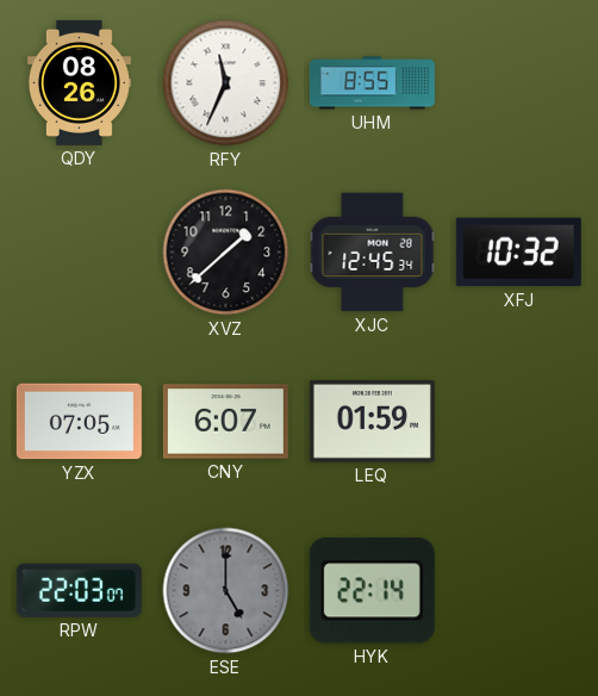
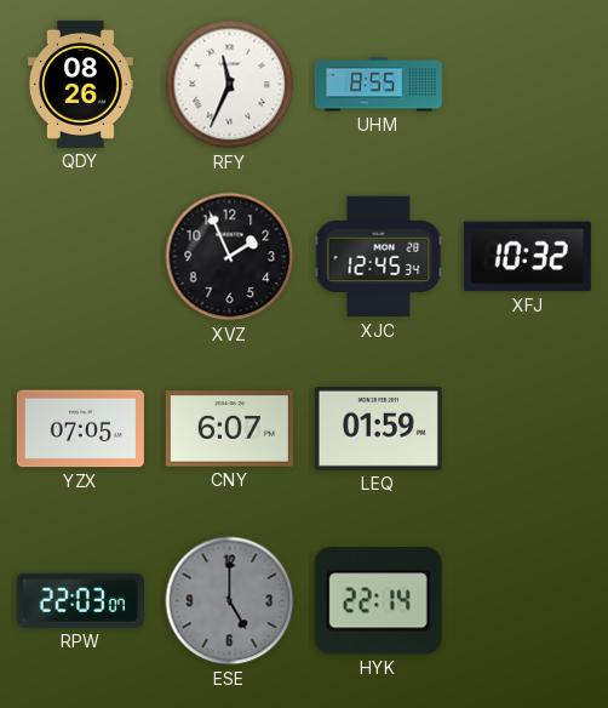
XVZ: 1:38 -> 1:56
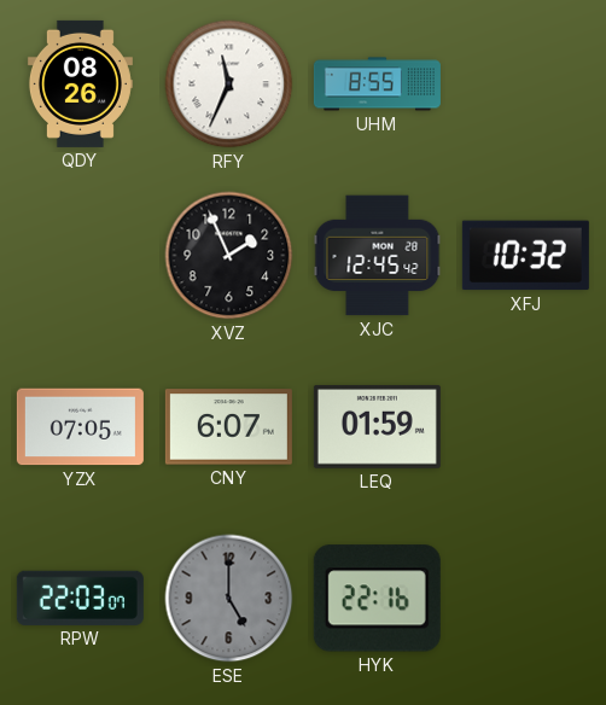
XJC: 12:45:34 -> 12:45:42
HYK: 22:14 -> 22:16
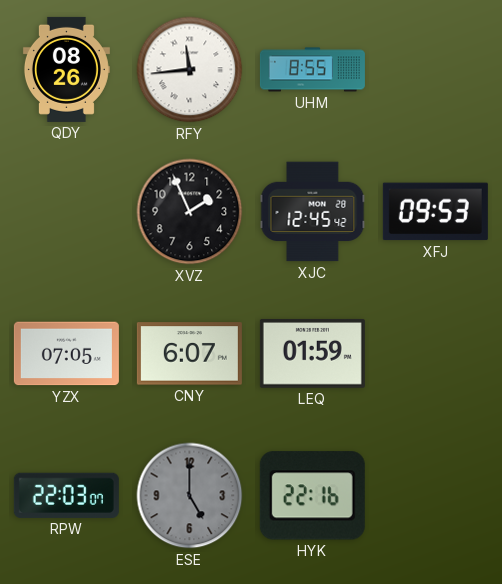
RFY: 11:34 -> 11:44
XFJ: 10:32 -> 09:53
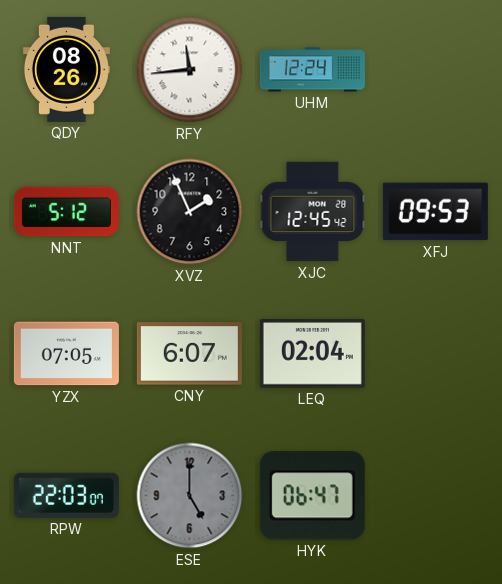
UHM: 8:55 -> 12:24
NNT: none -> 5:12
LEQ: 01:59 -> 02:04
HYK: 22:16 -> 06:47
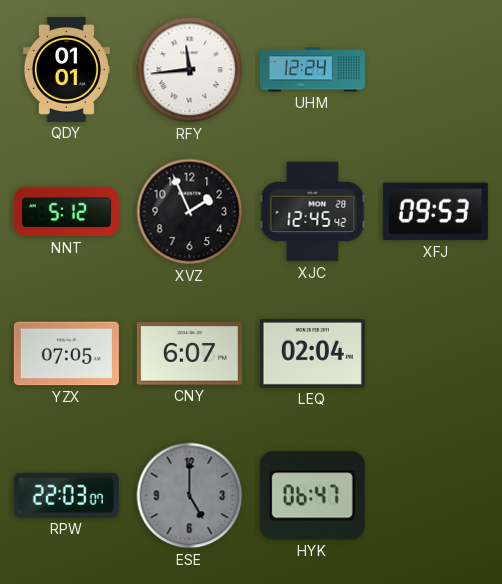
QDY: 08:26 -> 01:01
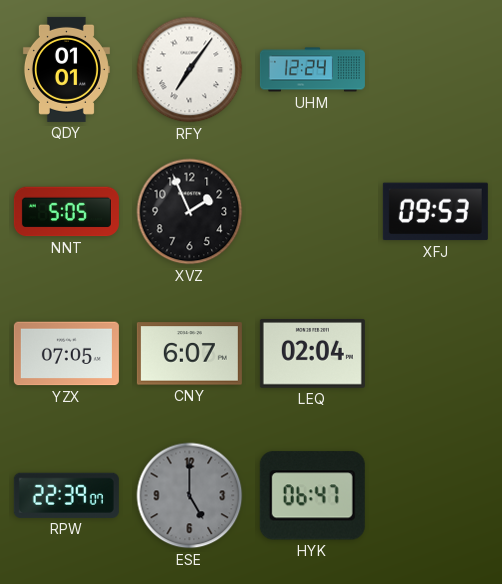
RFY: 11:44 -> 7:06
NNT: 5:12 -> 5:05
XJC: 12:45 -> none
RPW: 22:03 -> 22:39
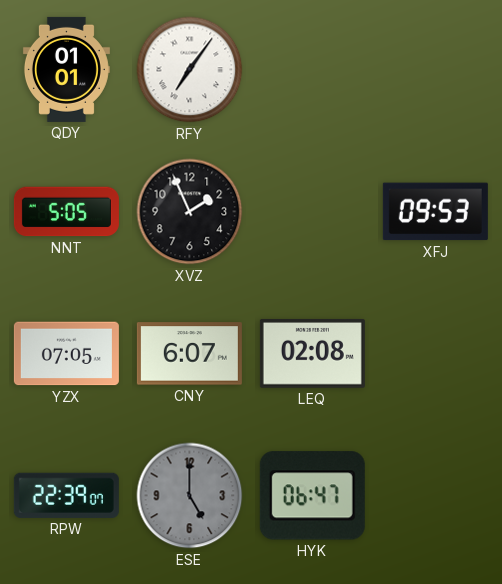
UHM: 12:24 -> none
LEQ: 02:04 -> 02:08
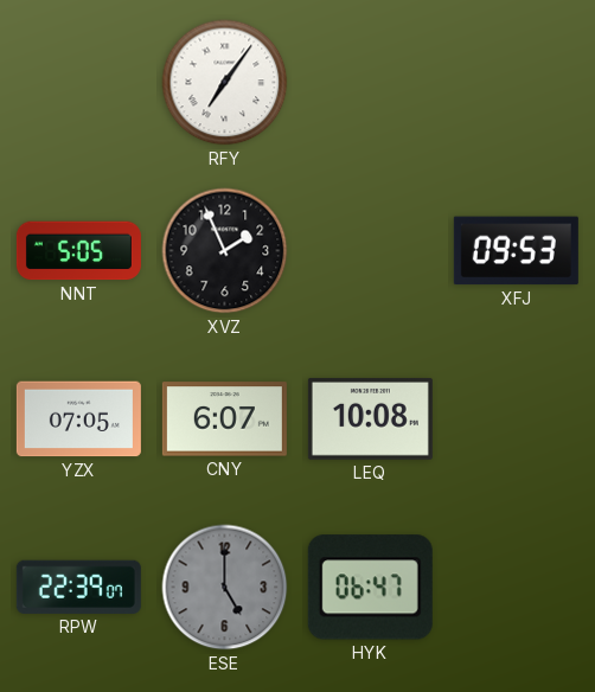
QDY: 01:01 -> none
LEQ: 02:08 -> 10:08
